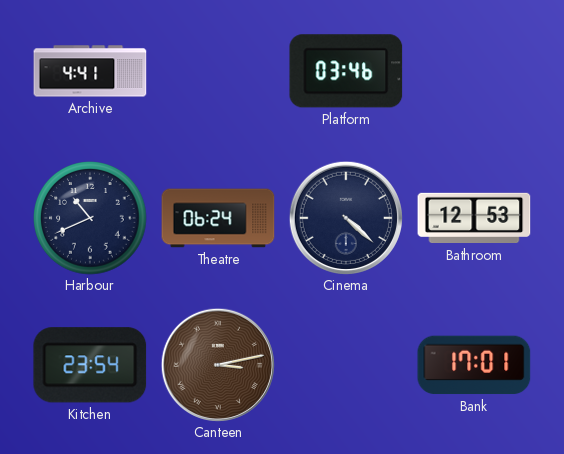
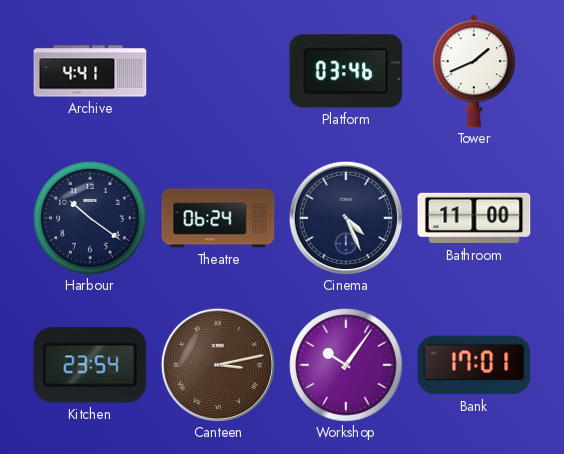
Tower: none -> 1:41
Harbour: 10:41 -> 10:21
Cinema: 4:22 -> 4:26
Bathroom: 12:53 -> 11:00
Workshop: none -> 10:06
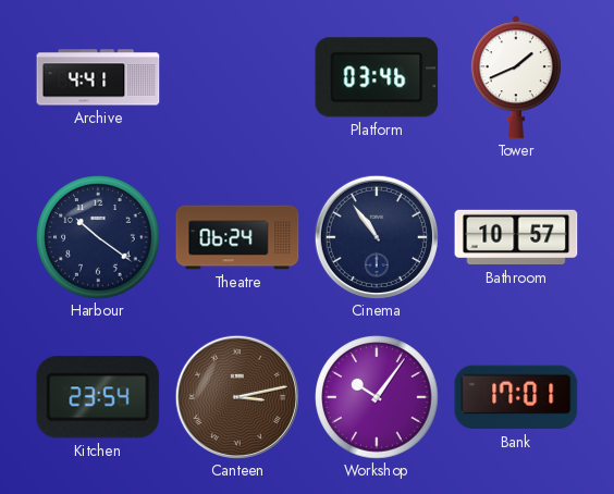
Cinema: 4:26 -> 10:54
Bathroom: 11:00 -> 10:57
